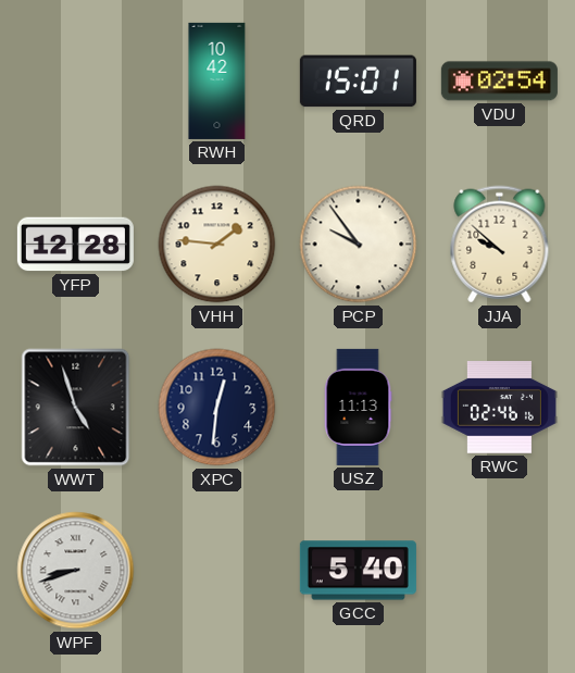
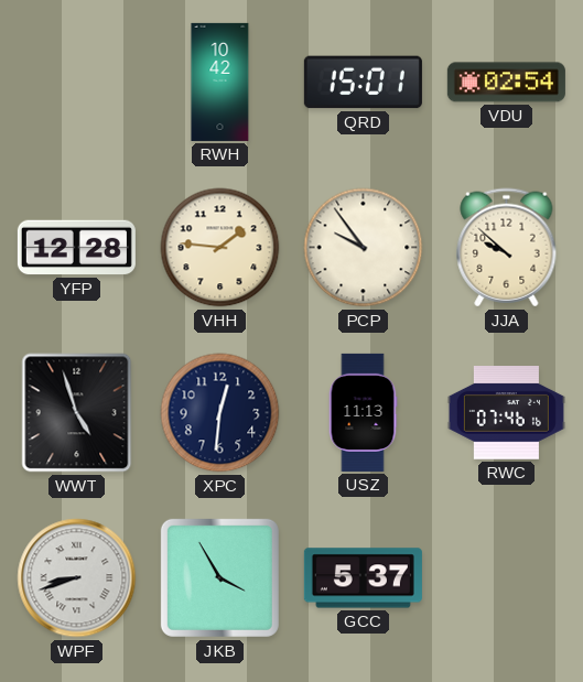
RWC: 02:46 -> 07:46
JKB: none -> 3:55
GCC: 5:40 -> 5:37
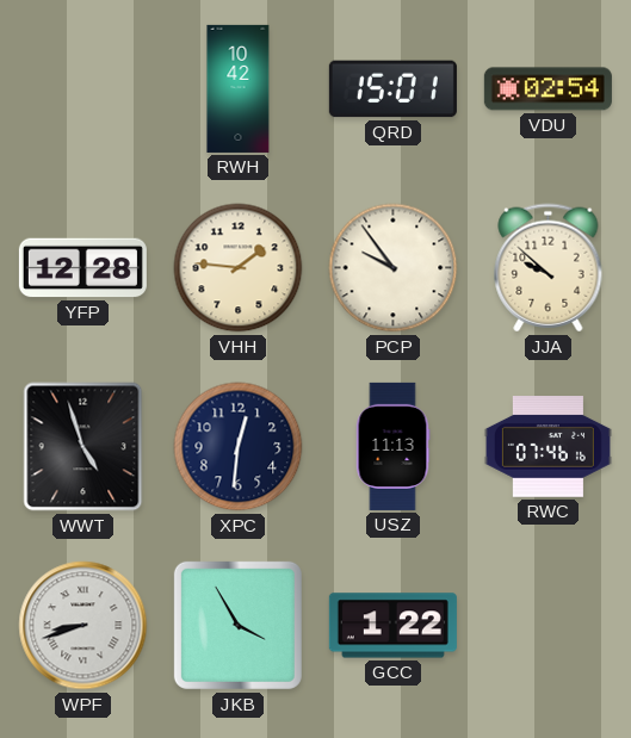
GCC: 5:37 -> 1:22
